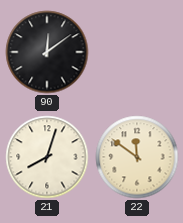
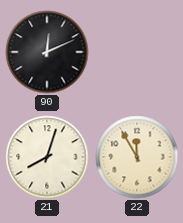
90: 12:09 -> 12:11
22: 11:51 -> 11:55
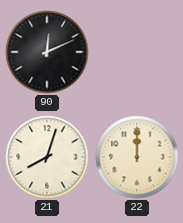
22: 11:55 -> 12:00
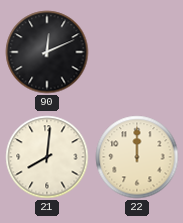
21: 8:03 -> 8:01
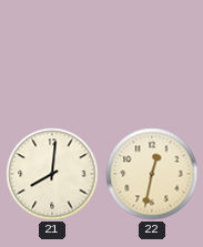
90: 12:11 -> none
22: 12:00 -> 12:32
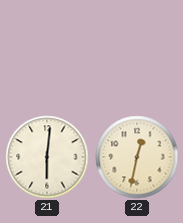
21: 8:01 -> 6:01
